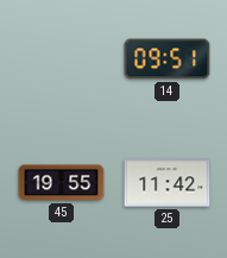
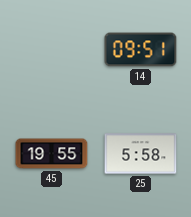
25: 11:42 -> 5:58
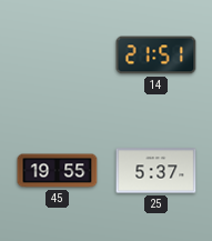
14: 09:51 -> 21:51
25: 5:58 -> 5:37
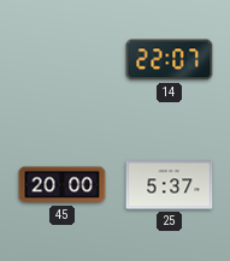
14: 21:51 -> 22:07
45: 19:55 -> 20:00
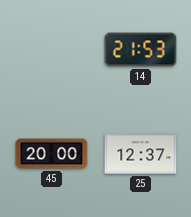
14: 22:07 -> 21:53
25: 5:37 -> 12:37
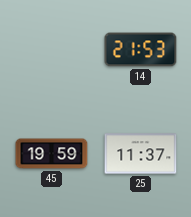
45: 20:00 -> 19:59
25: 12:37 -> 11:37
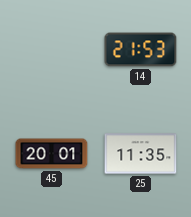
45: 19:59 -> 20:01
25: 11:37 -> 11:35
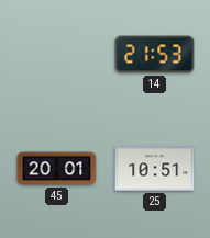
25: 11:35 -> 10:51
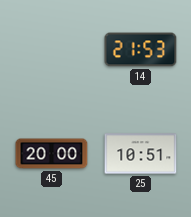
45: 20:01 -> 20:00
